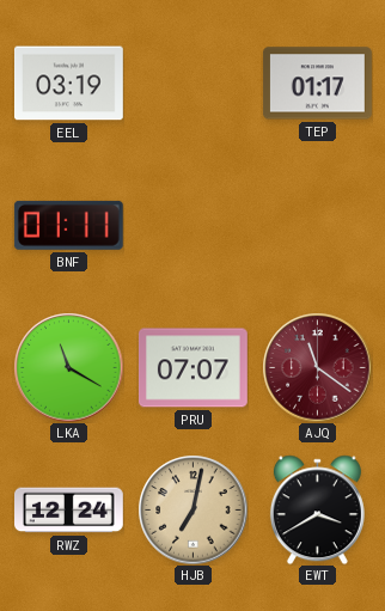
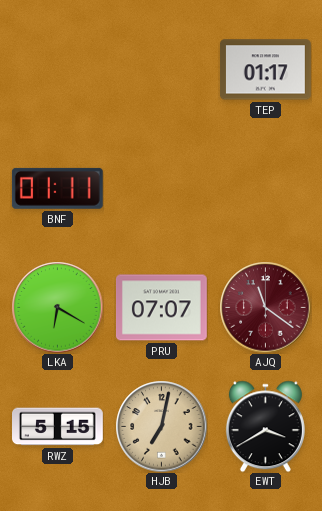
EEL: 03:19 -> none
LKA: 11:20 -> 6:20
RWZ: 12:24 -> 5:15
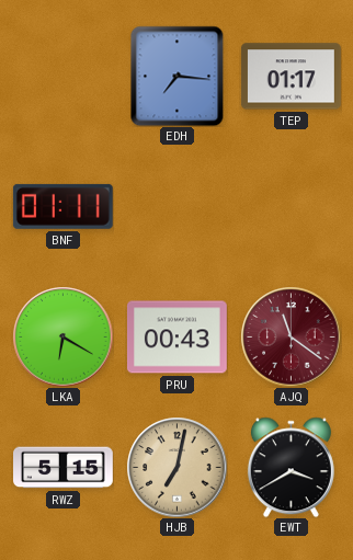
EDH: none -> 7:16
PRU: 07:07 -> 00:43
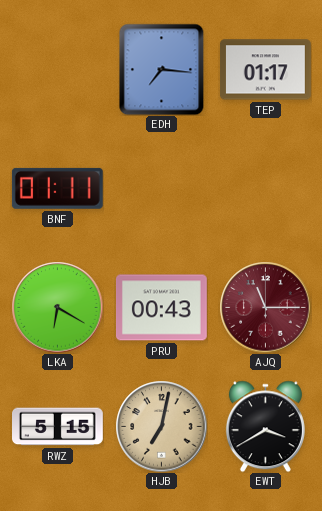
AJQ: 11:21 -> 11:15
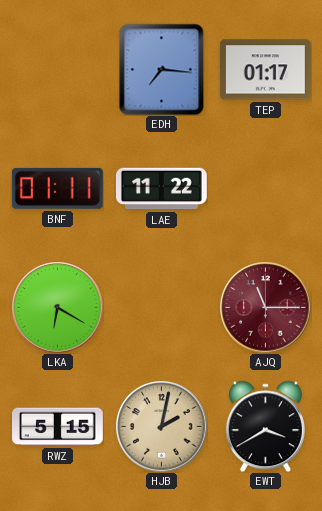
LAE: none -> 11:22
PRU: 00:43 -> none
HJB: 7:02 -> 2:02
